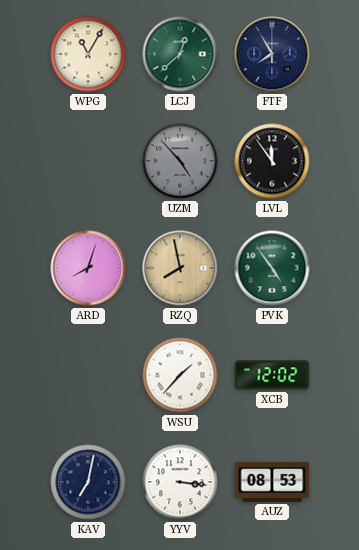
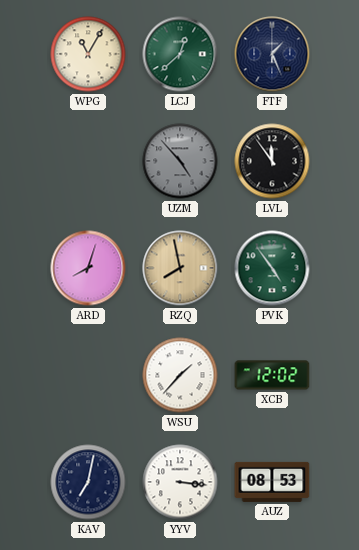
FTF: 7:55 -> 1:26
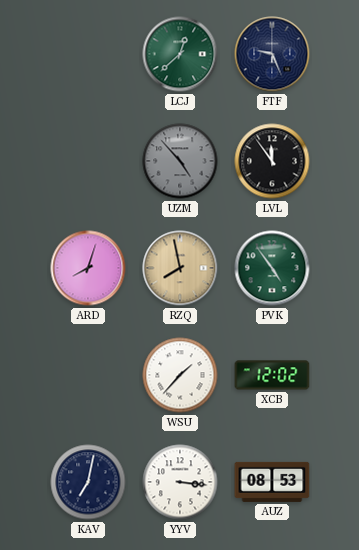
WPG: 11:05 -> none
FTF: 1:26 -> 9:26
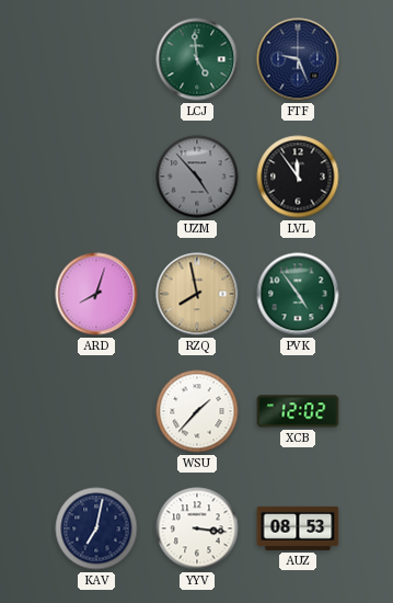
LCJ: 12:38 -> 4:59
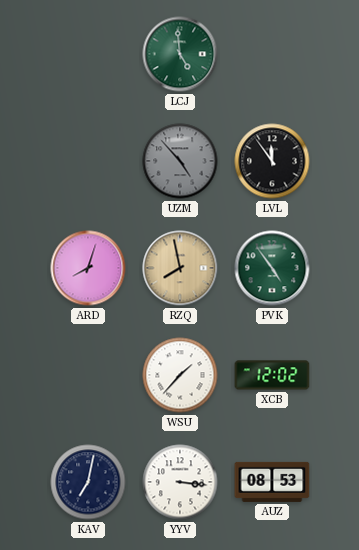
FTF: 9:26 -> none
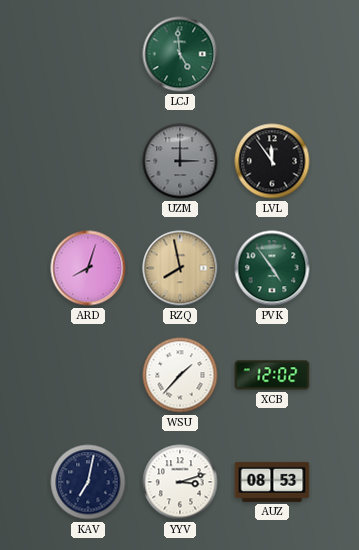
UZM: 4:53 -> 3:00
YYV: 3:16 -> 3:12
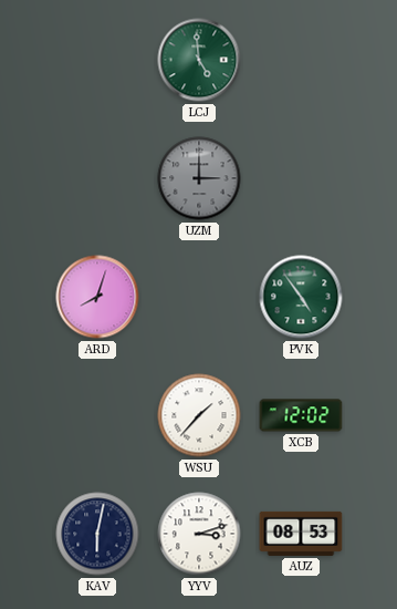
LVL: 11:54 -> none
RZQ: 7:58 -> none
KAV: 7:02 -> 6:02
